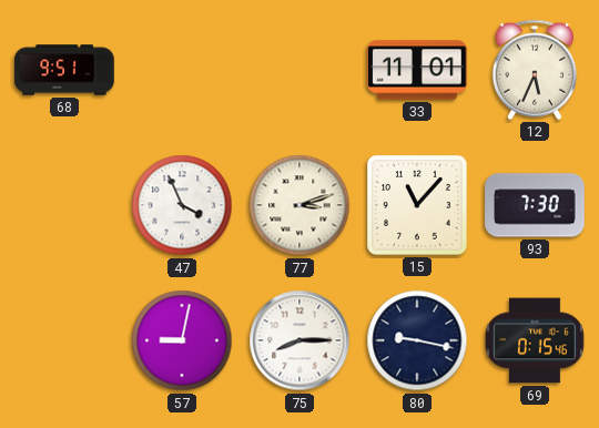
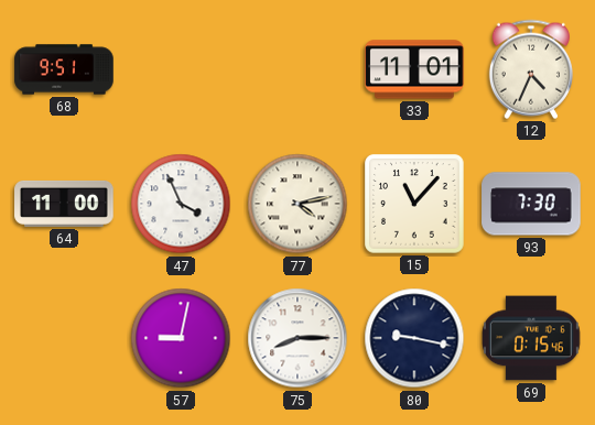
12: 5:34 -> 4:34
64: none -> 11:00
77: 3:12 -> 4:13
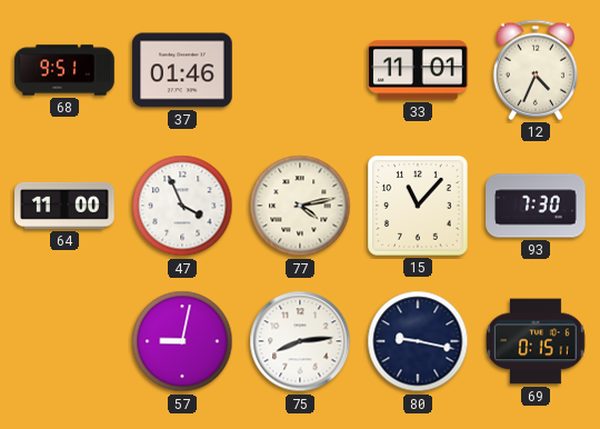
37: none -> 01:46
75: 8:15 -> 8:14
69: 0:15:46 -> 0:15:11
